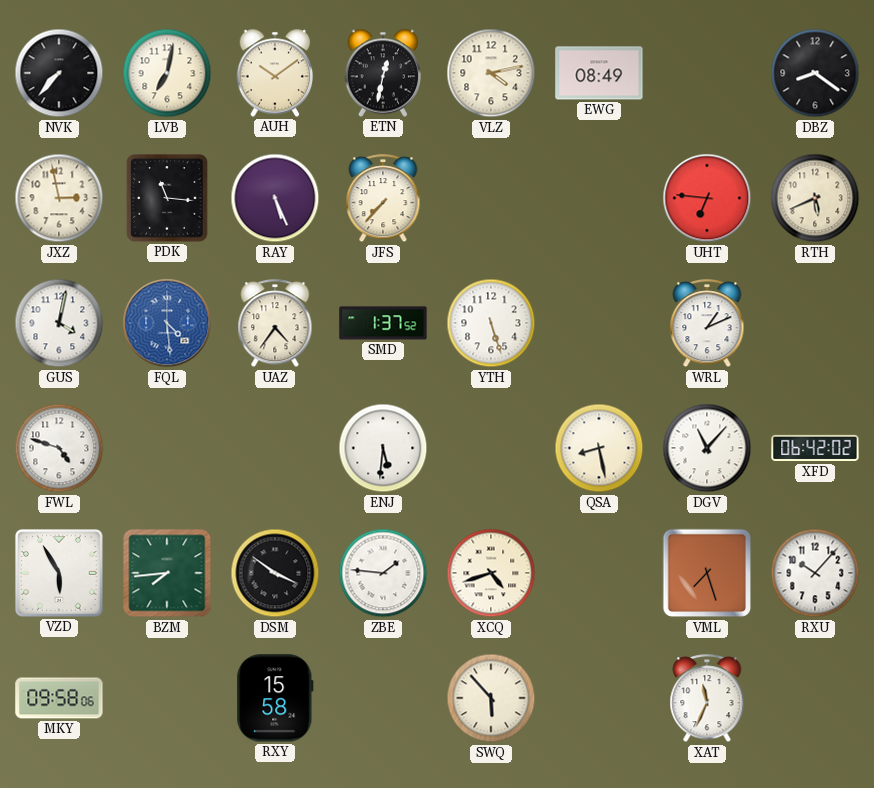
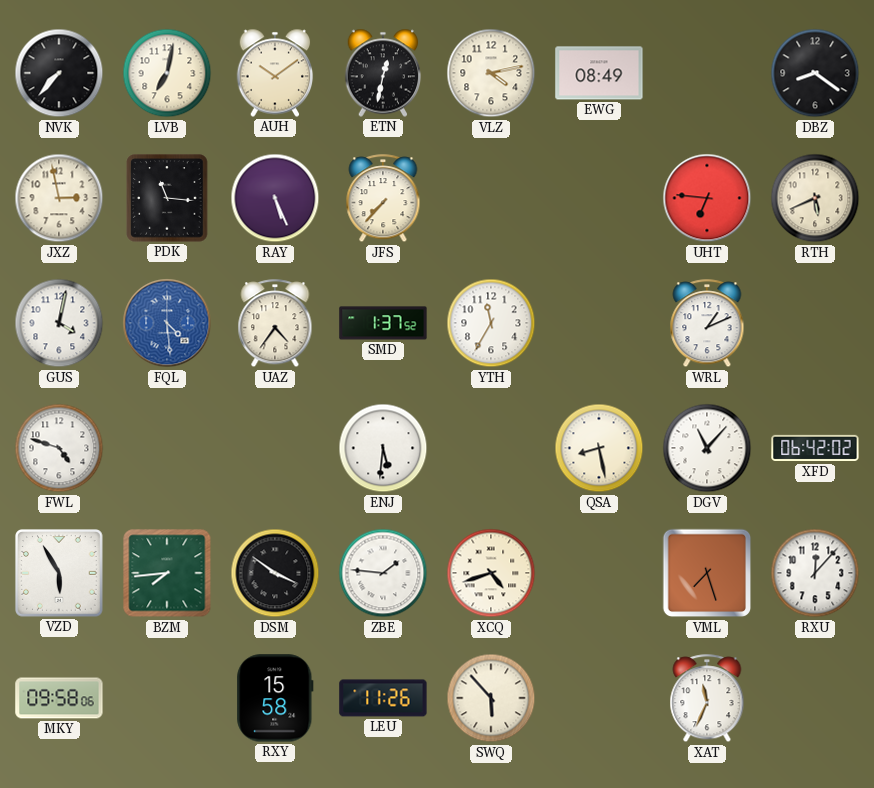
YTH: 5:27 -> 11:35
RXU: 10:07 -> 12:07
LEU: none -> 11:26
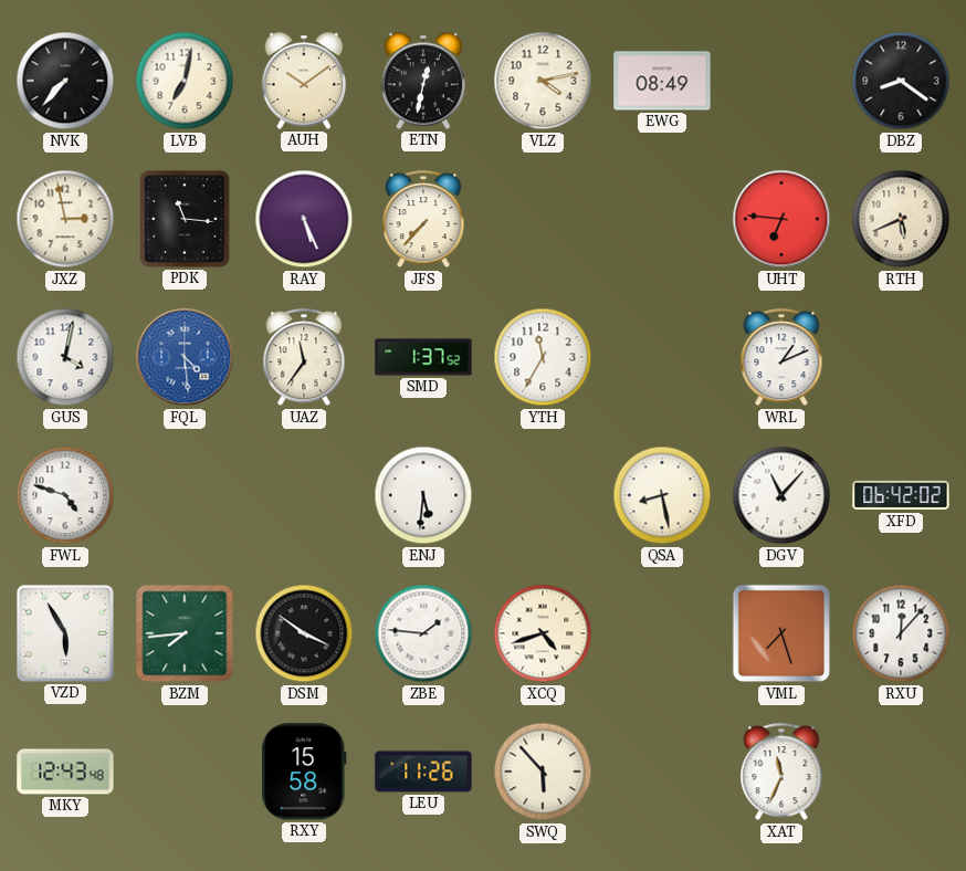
UAZ: 4:36 -> 11:36
MKY: 09:58 -> 12:43
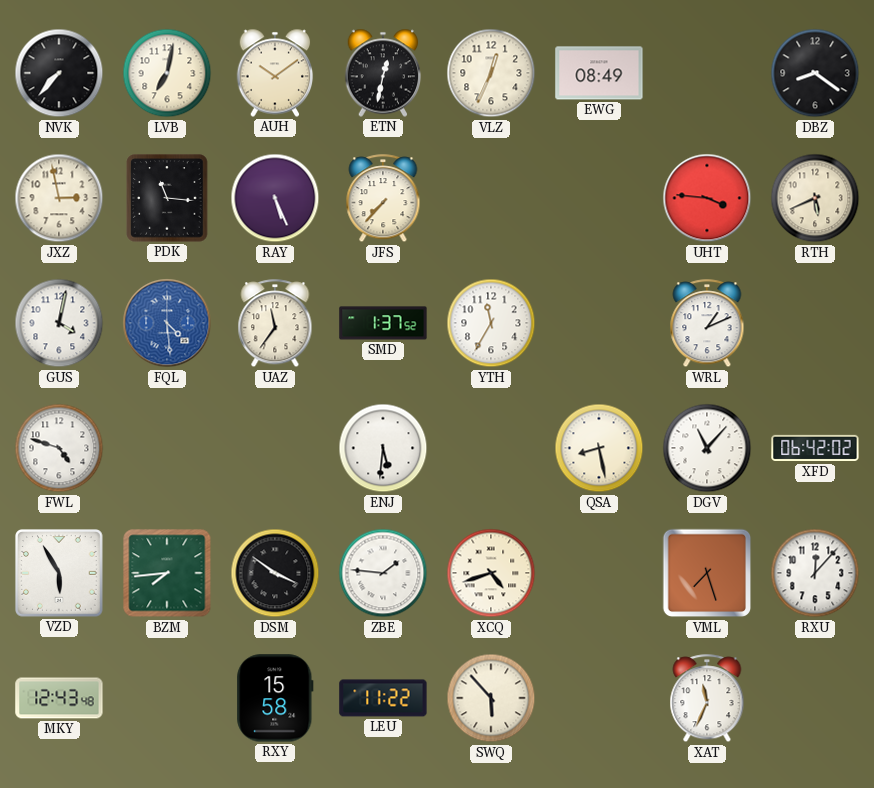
VLZ: 4:13 -> 12:34
UHT: 6:46 -> 3:46
LEU: 11:26 -> 11:22
